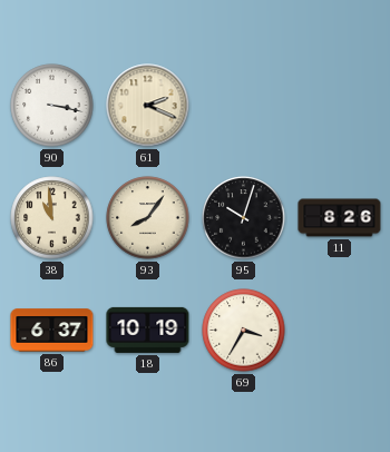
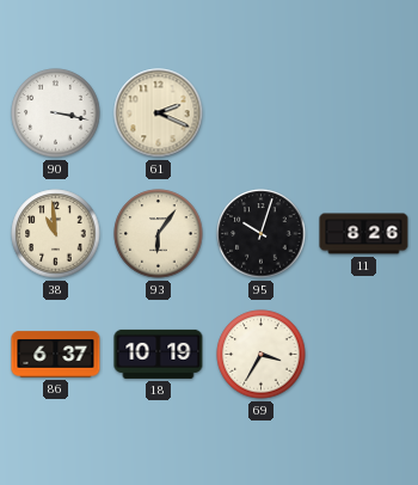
93: 8:06 -> 6:06
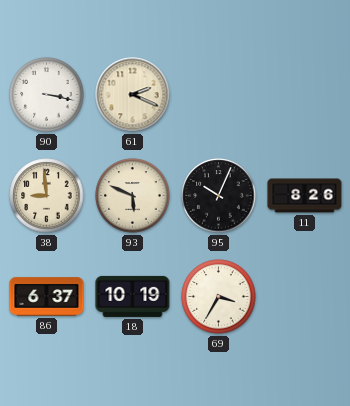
38: 10:59 -> 8:59
93: 6:06 -> 5:49
95: 10:03 -> 10:04
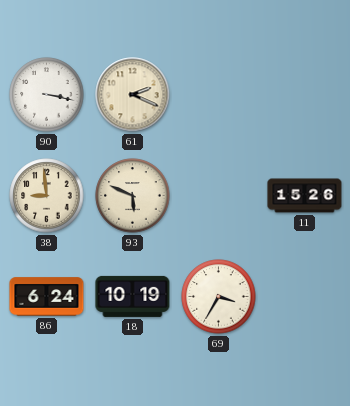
95: 10:04 -> none
11: 8:26 -> 15:26
86: 6:37 -> 6:24
